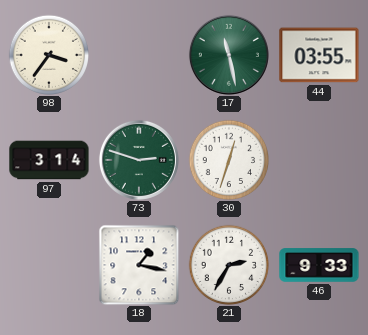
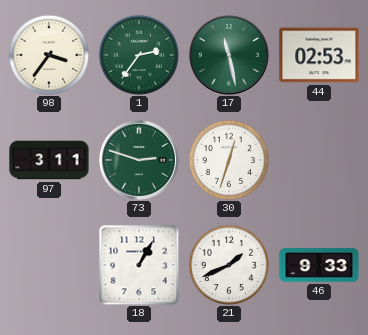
1: none -> 2:36
44: 03:55 -> 02:53
97: 3:14 -> 3:11
18: 1:17 -> 1:05
21: 2:35 -> 1:41
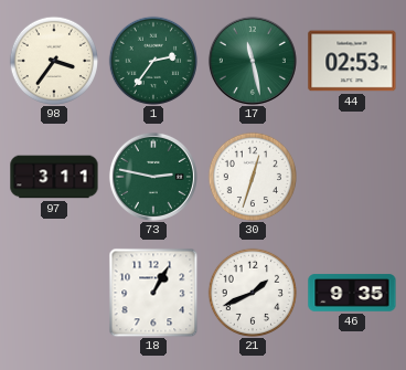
73: 2:48 -> 2:47
46: 9:33 -> 9:35
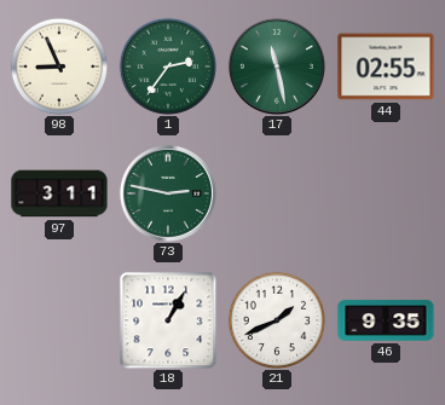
98: 3:36 -> 8:56
44: 02:53 -> 02:55
30: 12:33 -> none
